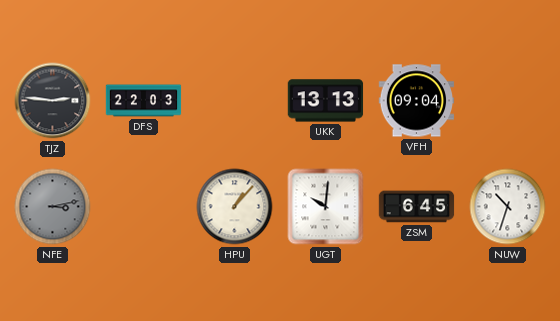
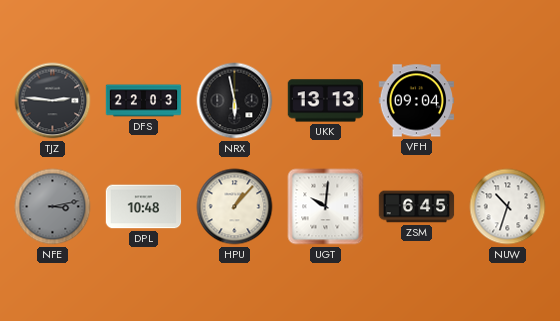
NRX: none -> 5:58
DPL: none -> 10:48
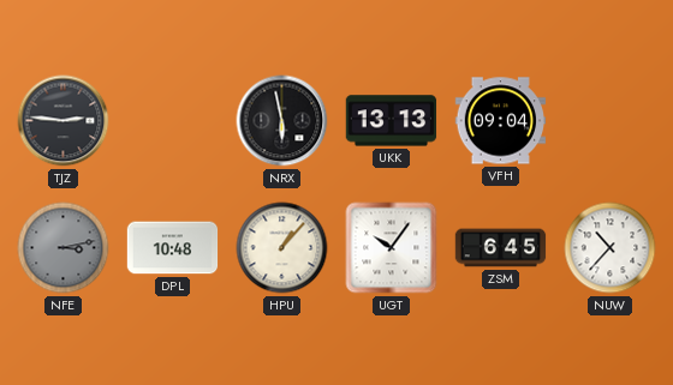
DFS: 22:03 -> none
UGT: 10:01 -> 10:06
NUW: 10:33 -> 10:37
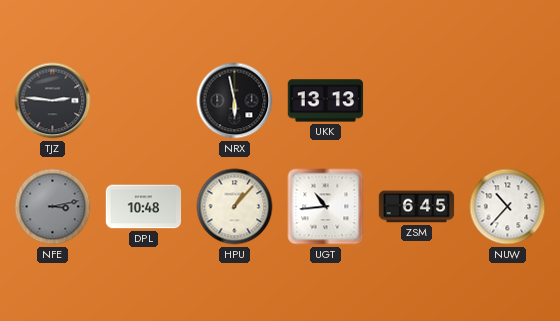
VFH: 09:04 -> none
UGT: 10:06 -> 10:44
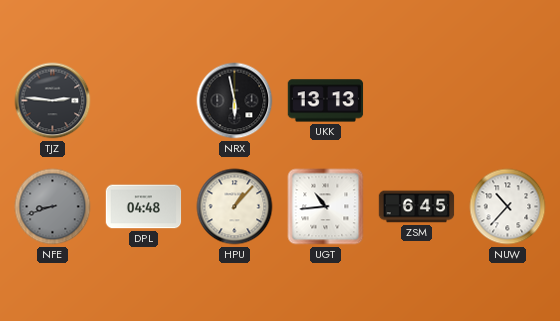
NFE: 3:13 -> 8:42
DPL: 10:48 -> 04:48
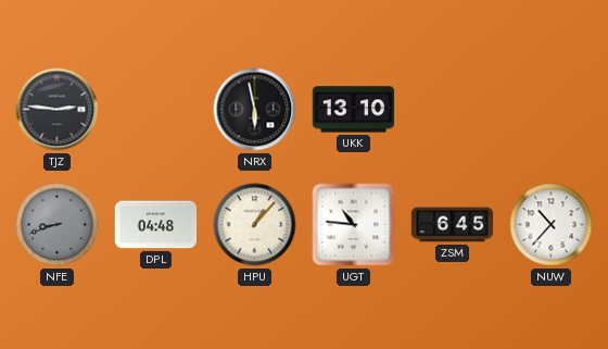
UKK: 13:13 -> 13:10
UGT: 10:44 -> 10:46
